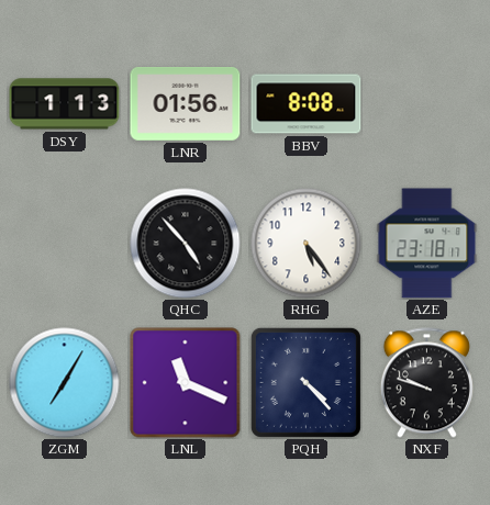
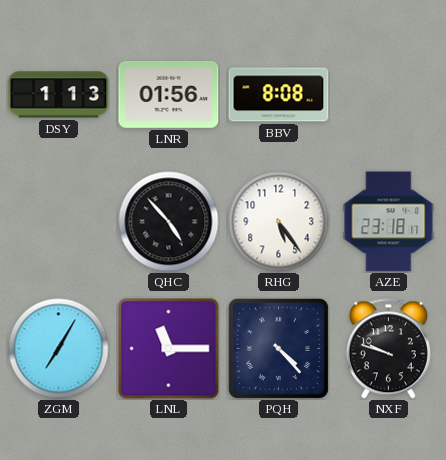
LNL: 11:19 -> 11:15
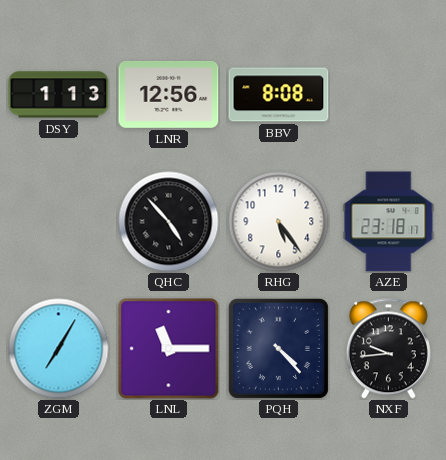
LNR: 01:56 -> 12:56
NXF: 9:48 -> 9:44
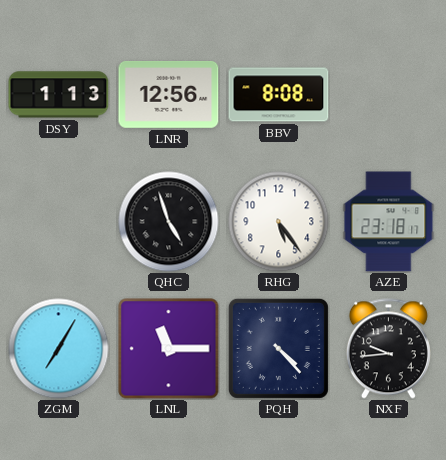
QHC: 4:53 -> 4:57
